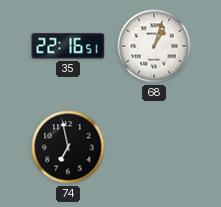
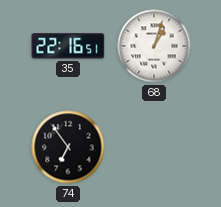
74: 6:58 -> 6:54
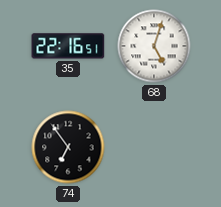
68: 1:03 -> 5:03
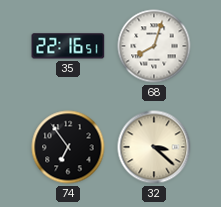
68: 5:03 -> 8:03
32: none -> 3:22
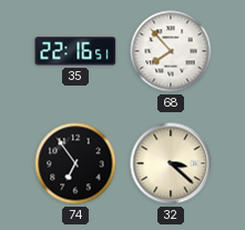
68: 8:03 -> 7:53
